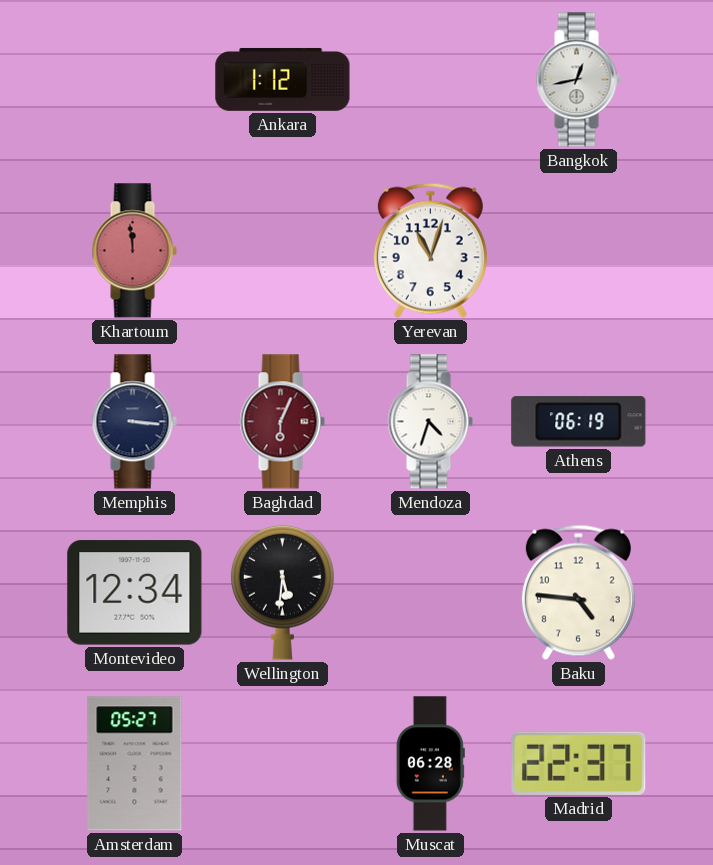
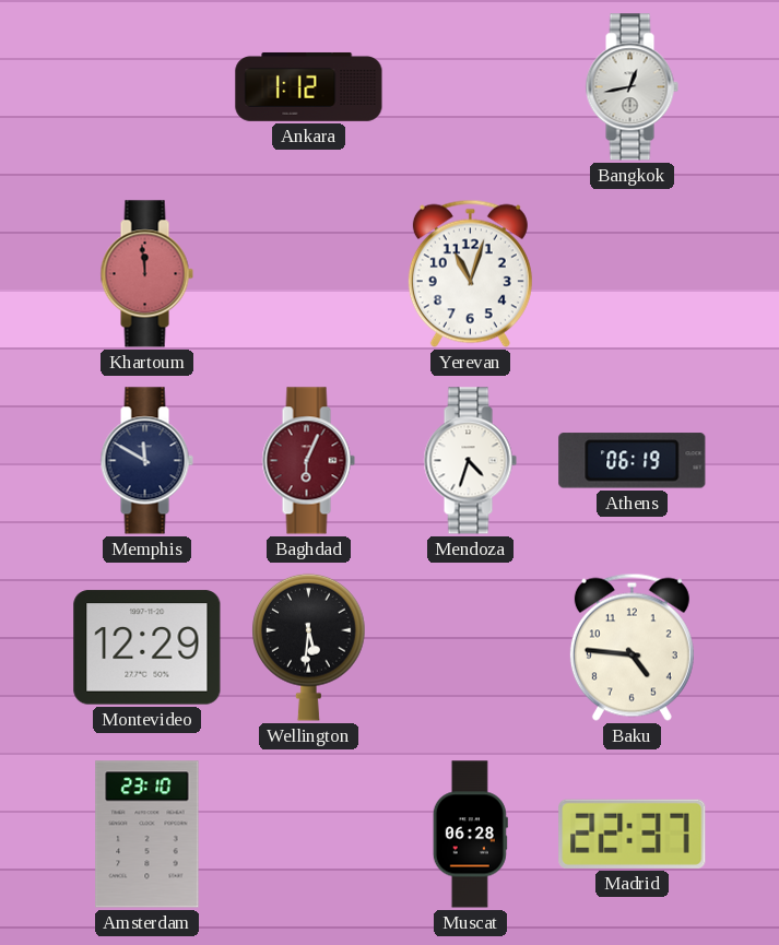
Memphis: 3:16 -> 11:50
Montevideo: 12:34 -> 12:29
Amsterdam: 05:27 -> 23:10
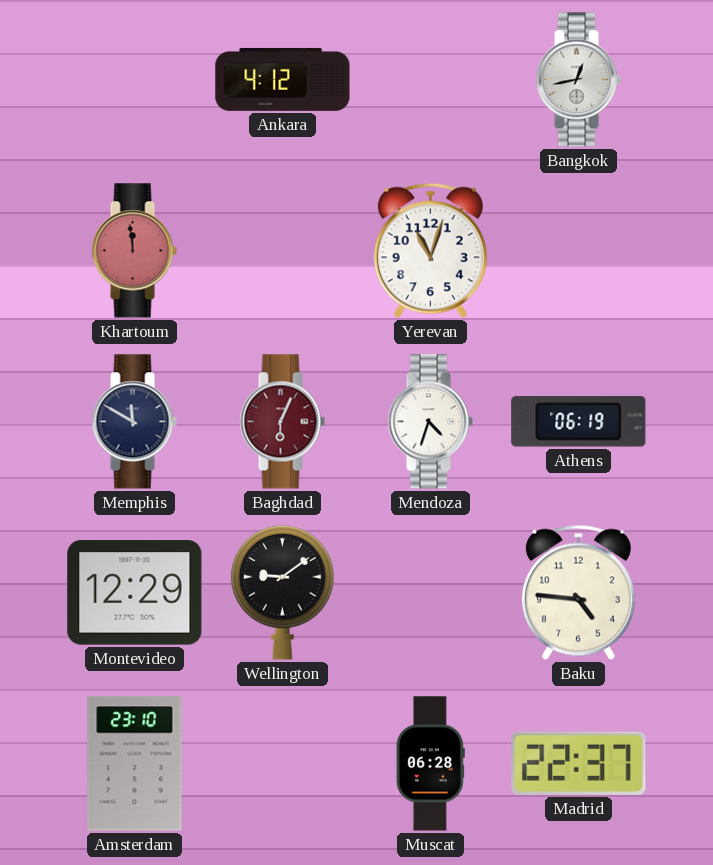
Ankara: 1:12 -> 4:12
Wellington: 5:31 -> 9:09
